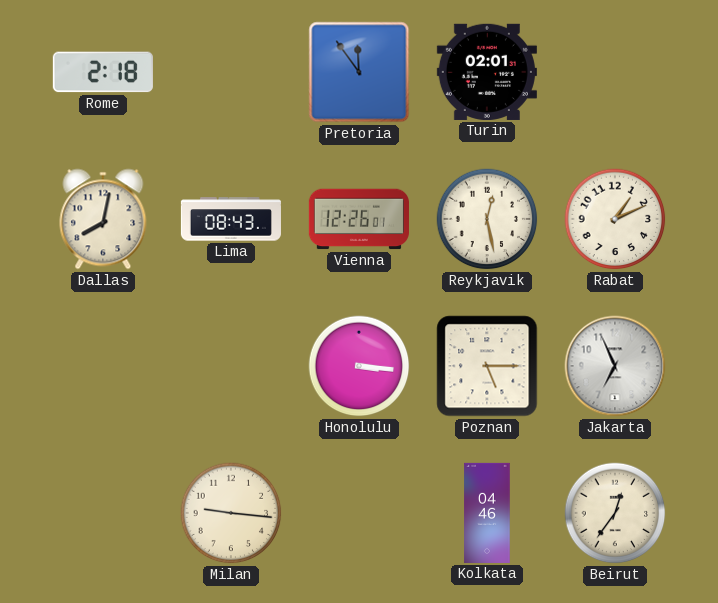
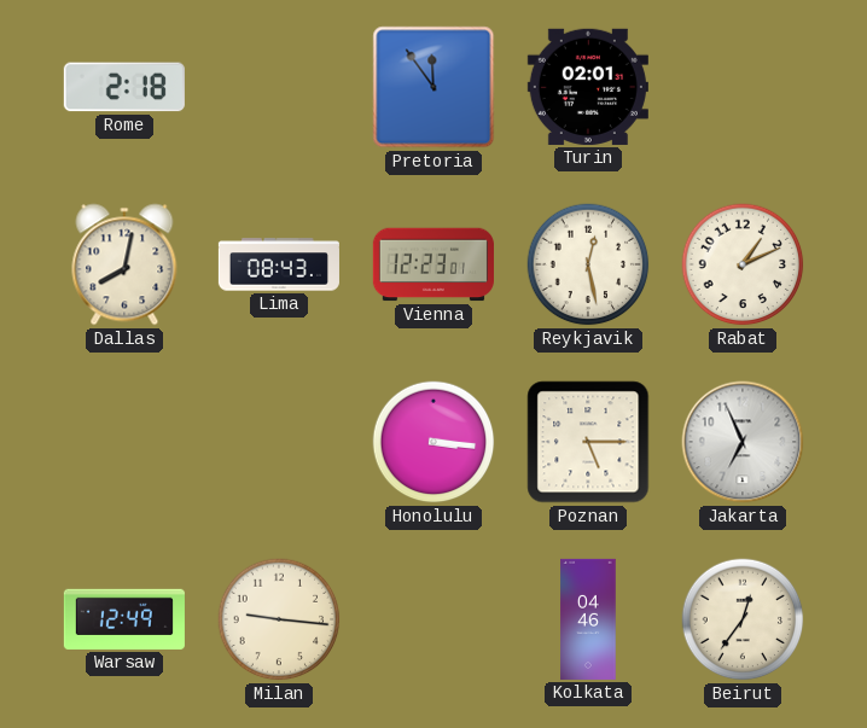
Vienna: 12:26 -> 12:23
Warsaw: none -> 12:49
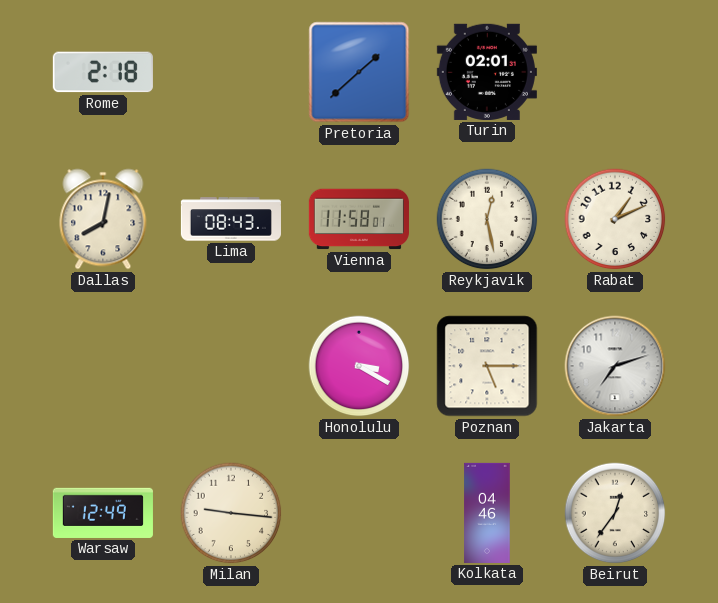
Pretoria: 11:54 -> 1:38
Vienna: 12:23 -> 11:58
Honolulu: 3:16 -> 3:20
Jakarta: 6:56 -> 7:12
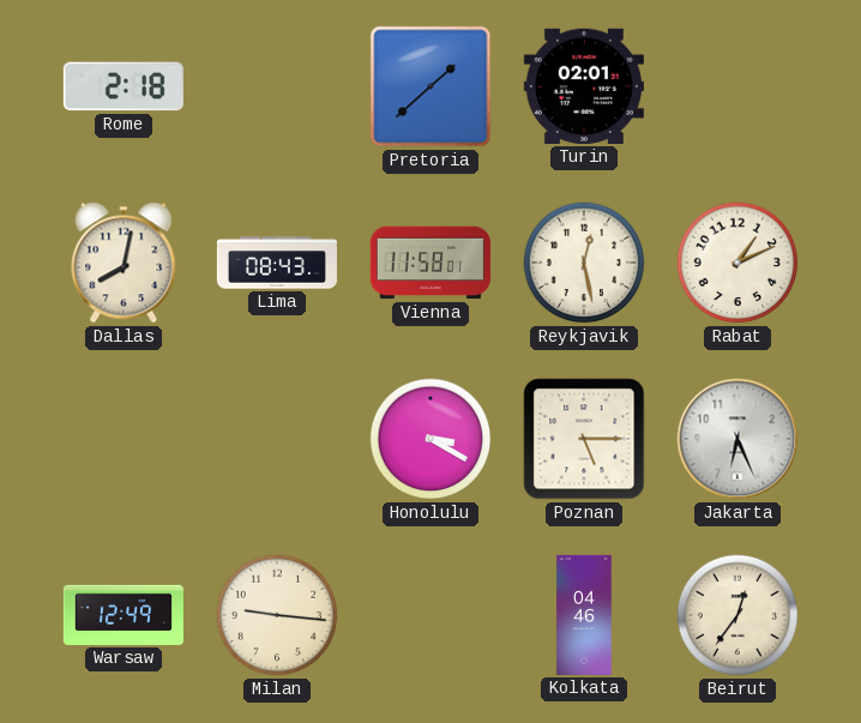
Jakarta: 7:12 -> 6:26
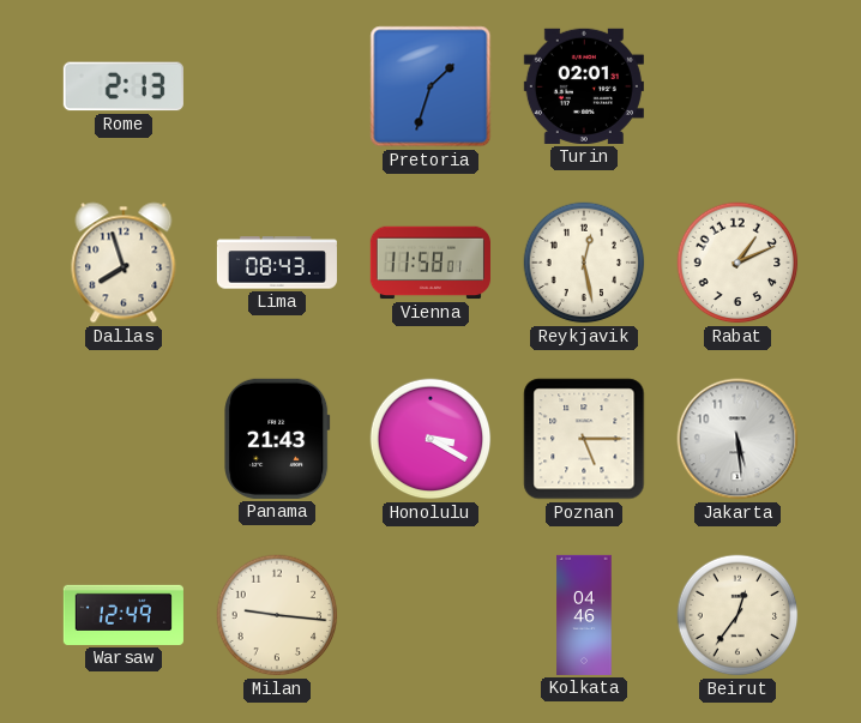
Rome: 2:18 -> 2:13
Pretoria: 1:38 -> 1:33
Dallas: 8:02 -> 7:57
Panama: none -> 21:43
Jakarta: 6:26 -> 5:29
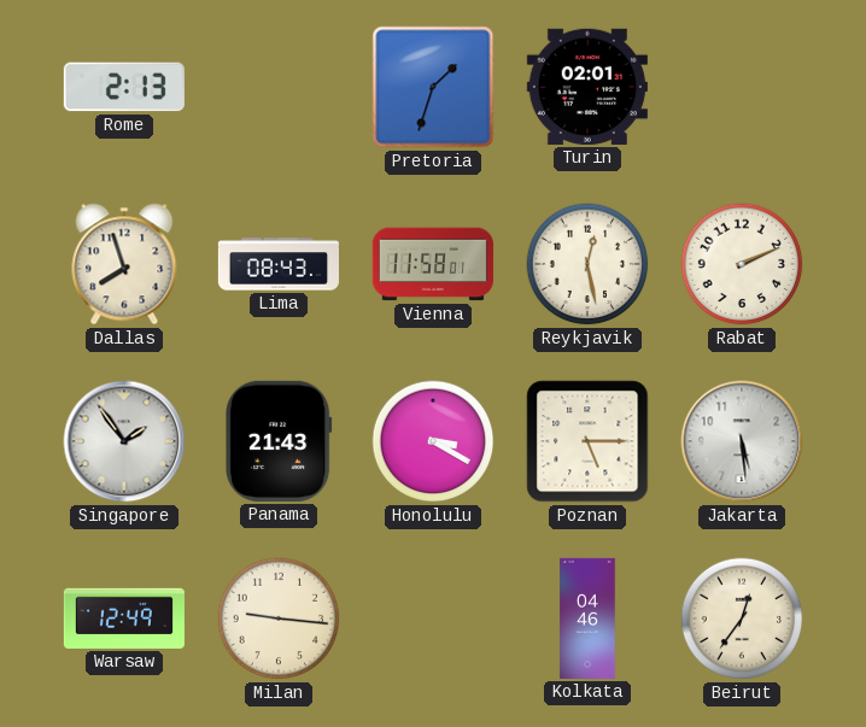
Rabat: 1:11 -> 2:11
Singapore: none -> 1:54
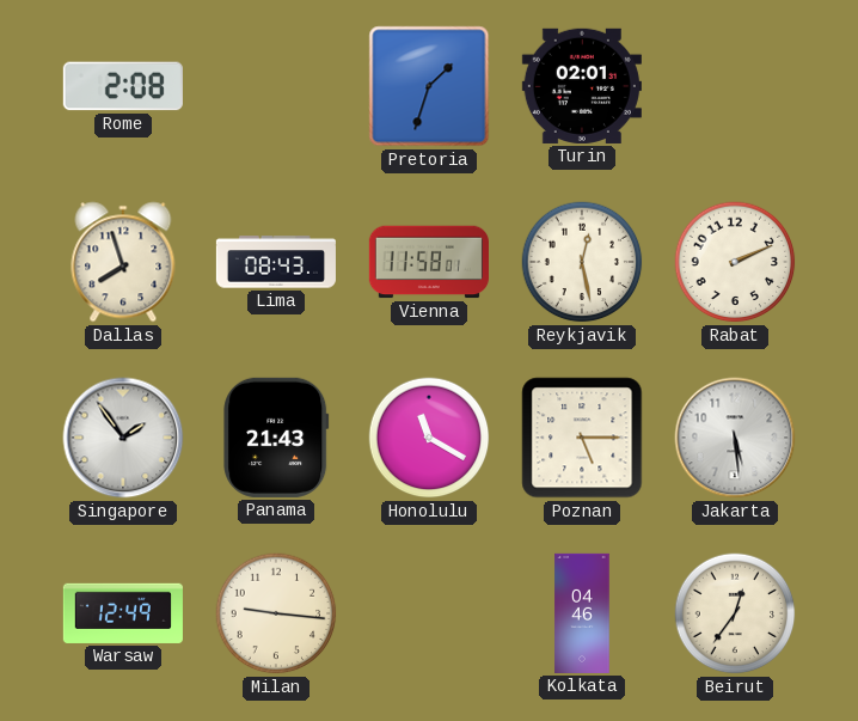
Rome: 2:13 -> 2:08
Honolulu: 3:20 -> 11:20
